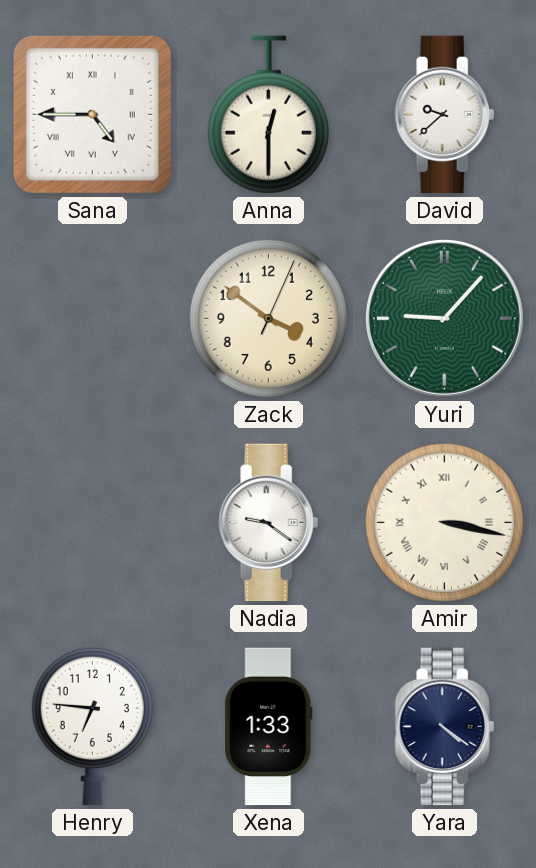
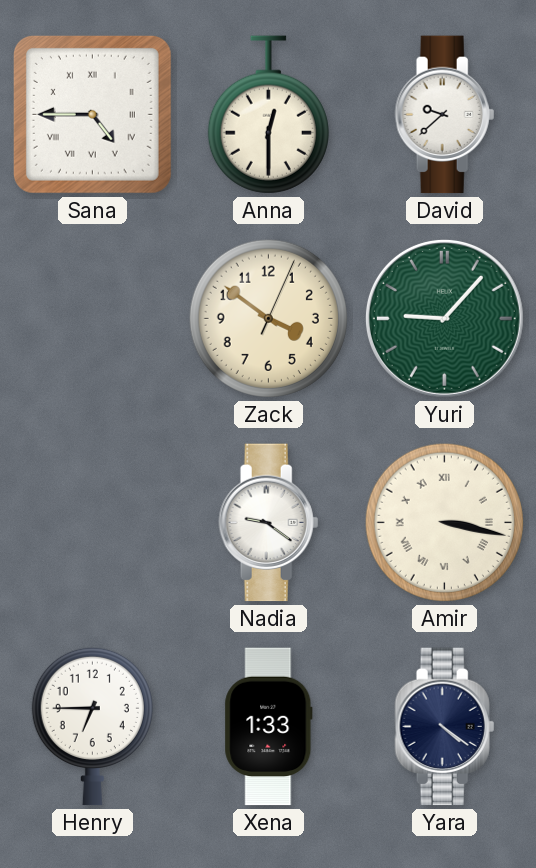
Henry: 6:46 -> 6:45
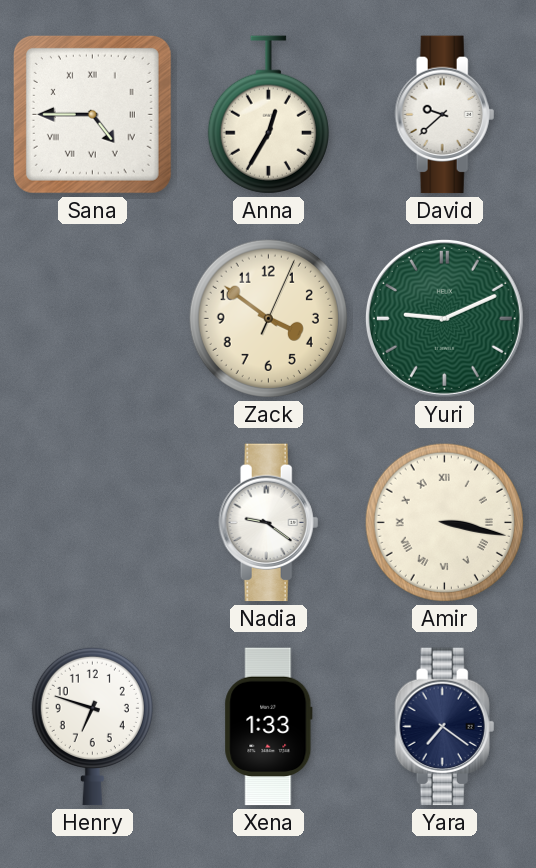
Anna: 12:30 -> 12:35
Yuri: 9:07 -> 9:11
Henry: 6:45 -> 6:48
Yara: 4:21 -> 7:21
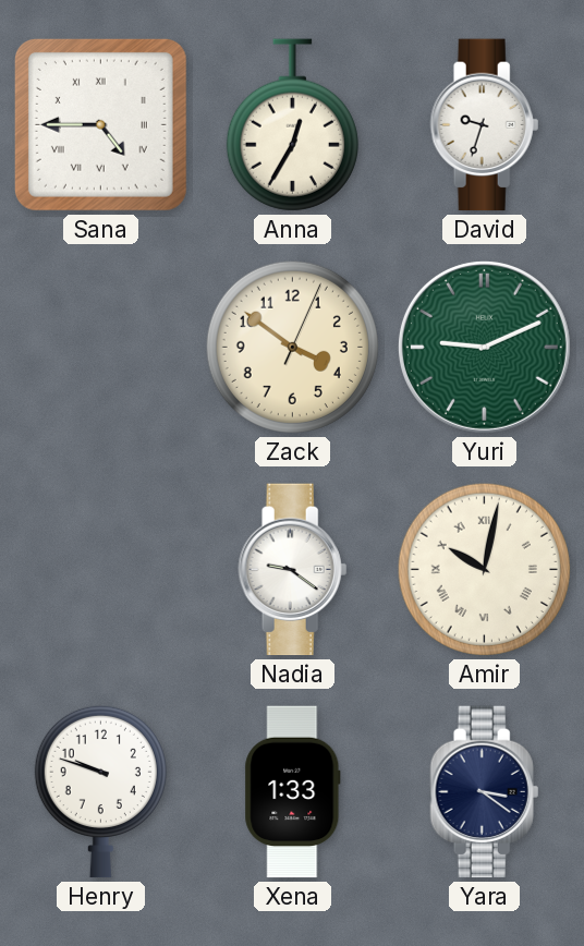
David: 9:38 -> 9:33
Amir: 3:17 -> 10:02
Henry: 6:48 -> 9:48
Yara: 7:21 -> 3:21
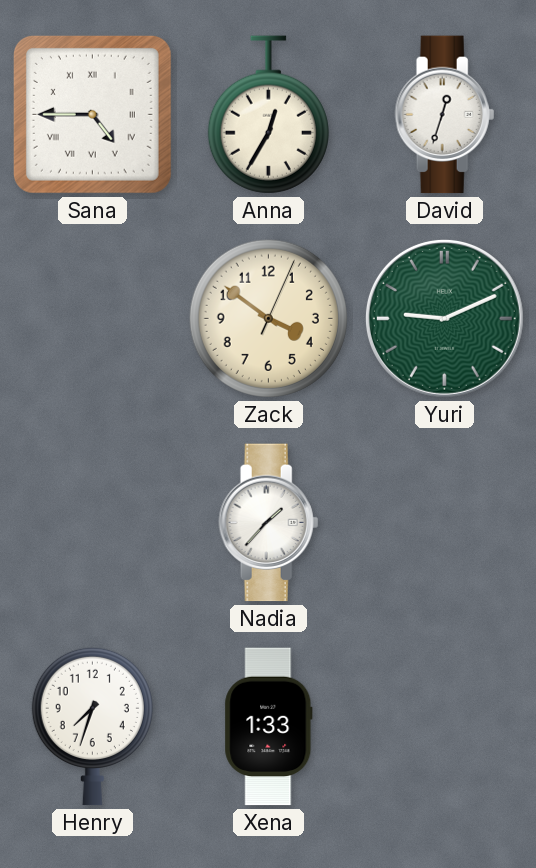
David: 9:33 -> 12:33
Nadia: 9:21 -> 1:37
Amir: 10:02 -> none
Henry: 9:48 -> 7:33
Yara: 3:21 -> none
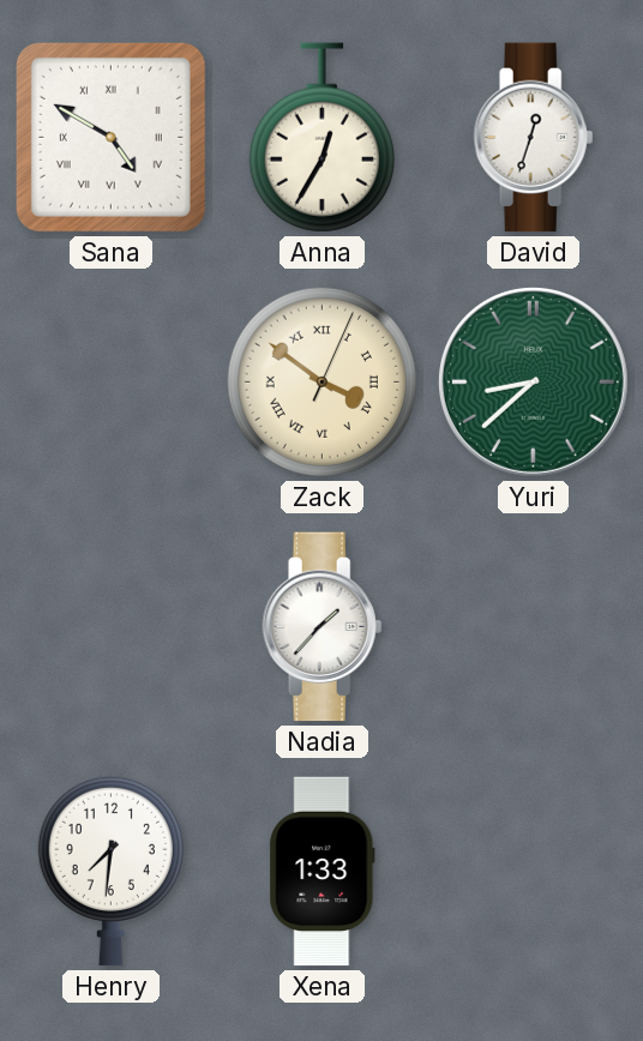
Sana: 4:45 -> 4:50
Zack numerals: Arabic -> Roman
Yuri: 9:11 -> 8:38
Henry: 7:33 -> 7:31
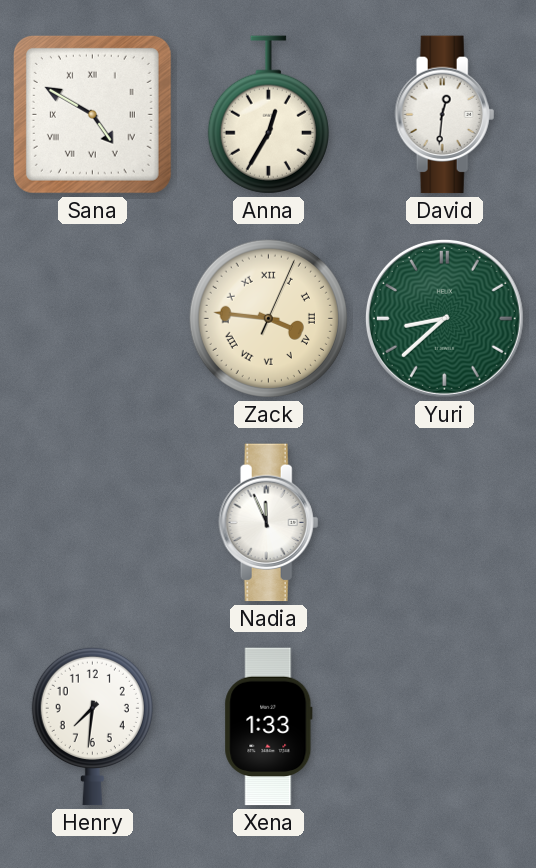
David: 12:33 -> 12:31
Zack: 3:51 -> 3:46
Nadia: 1:37 -> 11:56
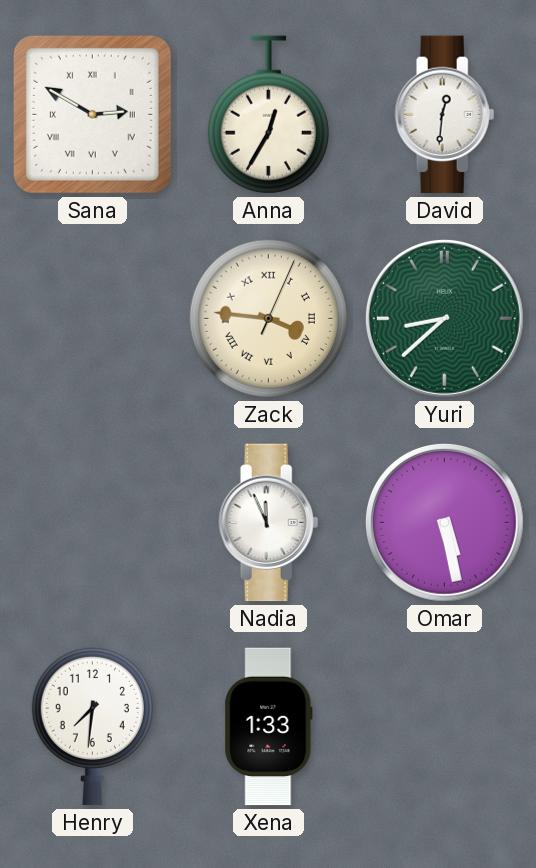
Sana: 4:50 -> 2:50
Omar: none -> 5:28
